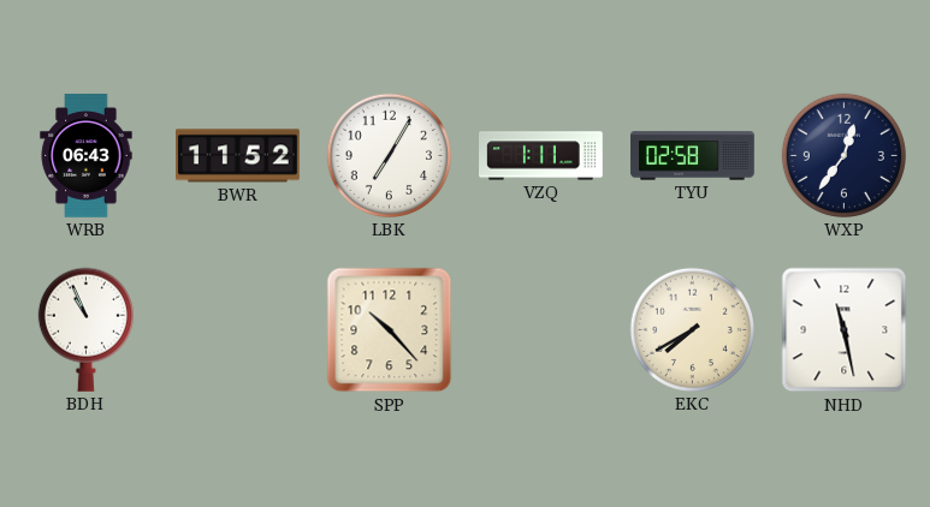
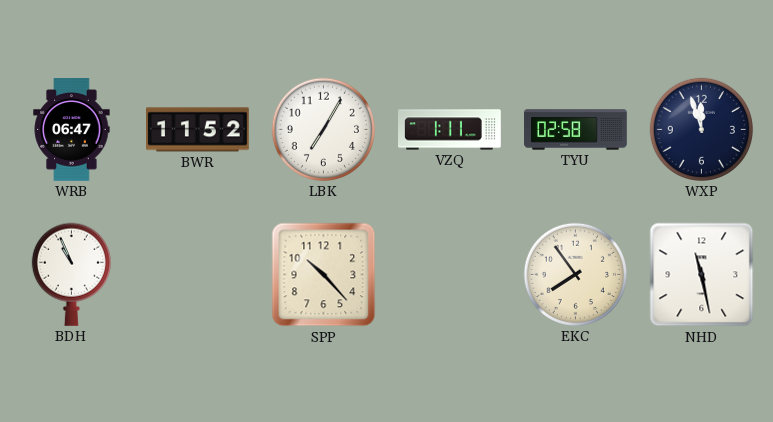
WRB: 06:43 -> 06:47
WXP: 12:36 -> 11:57
EKC: 7:40 -> 7:54
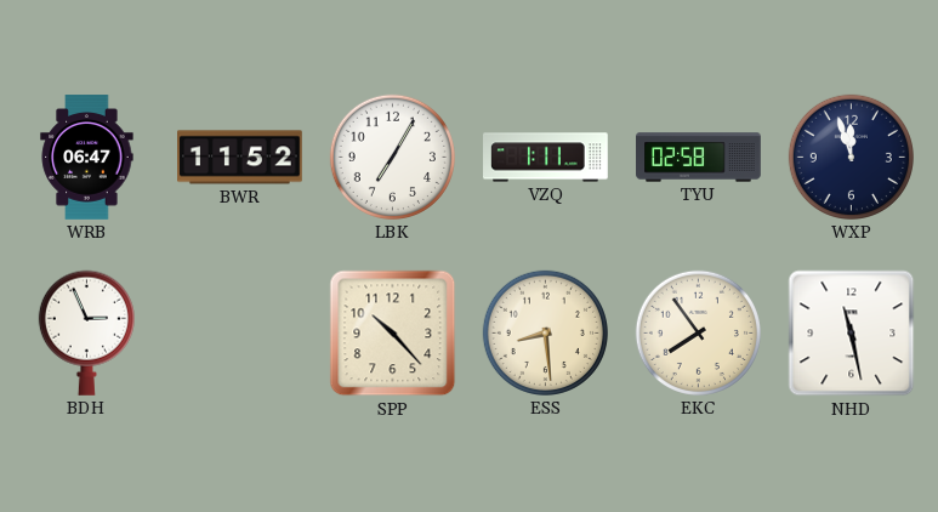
BDH: 10:56 -> 2:56
ESS: none -> 8:29
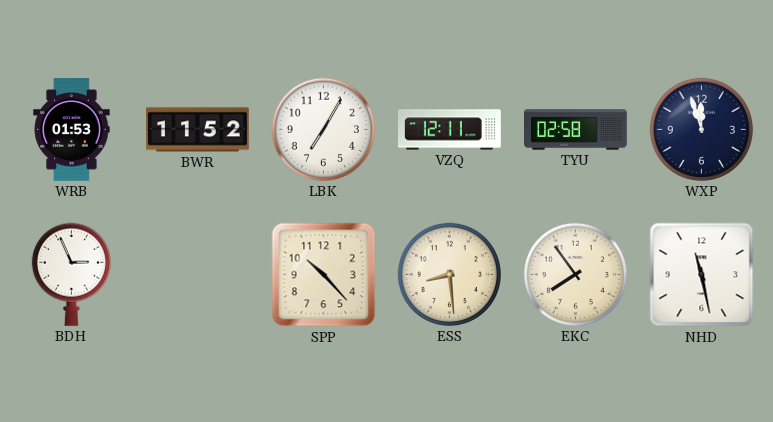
WRB: 06:47 -> 01:53
VZQ: 1:11 -> 12:11
